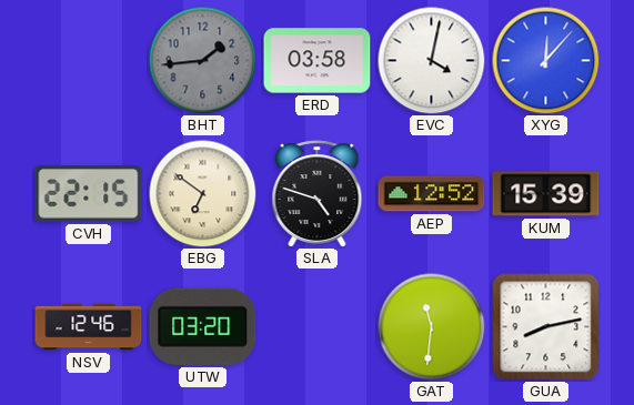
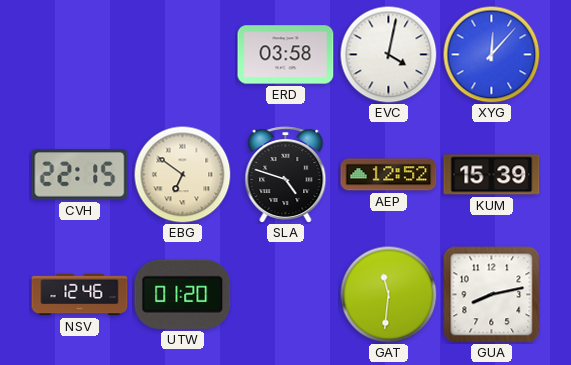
BHT: 1:44 -> none
UTW: 03:20 -> 01:20
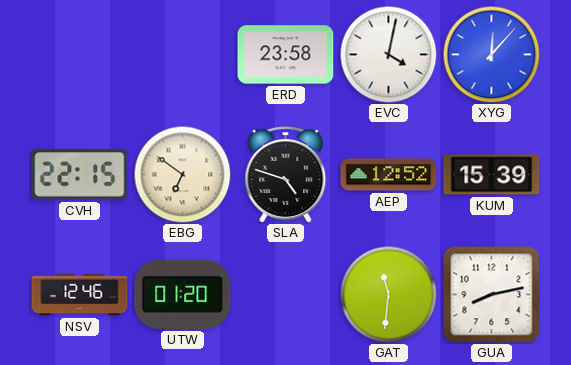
ERD: 03:58 -> 23:58
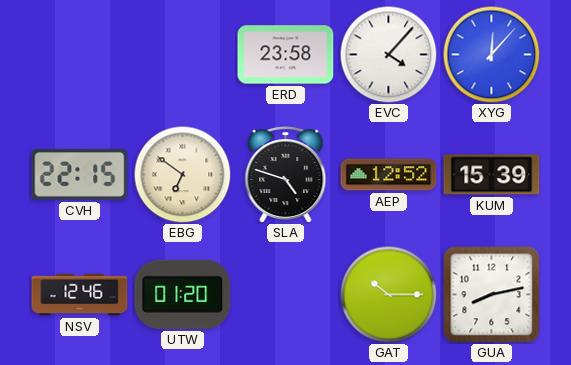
EVC: 4:02 -> 4:07
GAT: 11:31 -> 10:15
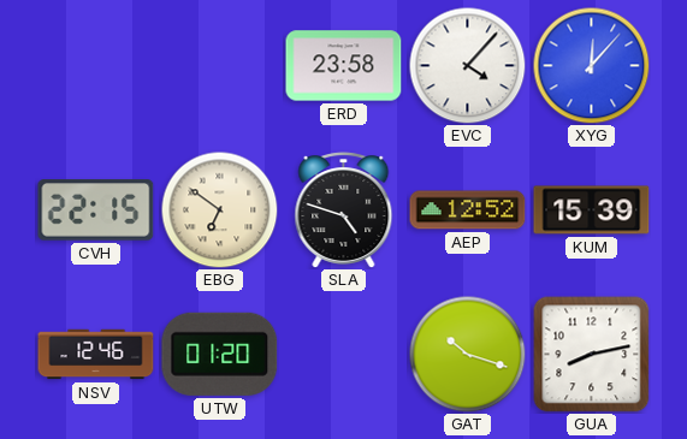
GAT: 10:15 -> 10:18
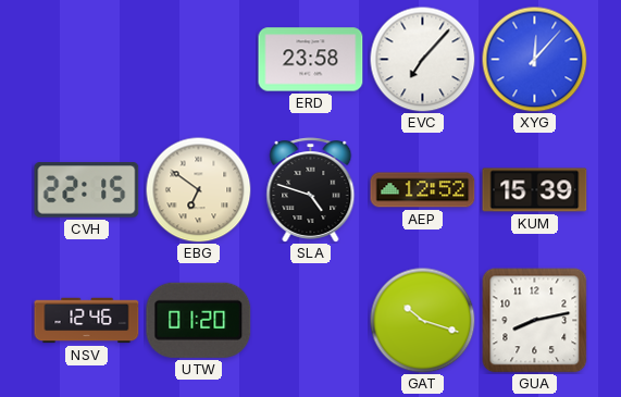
EVC: 4:07 -> 7:07
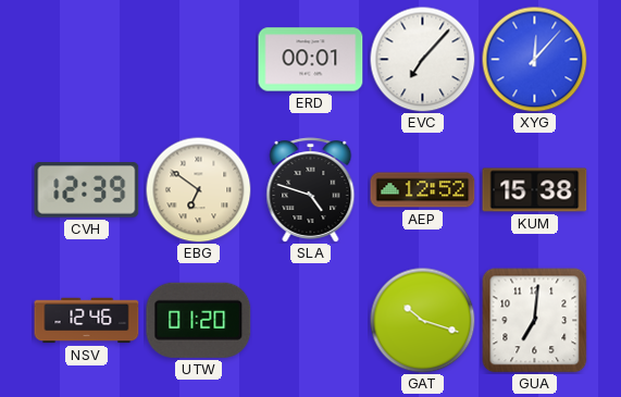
ERD: 23:58 -> 00:01
CVH: 22:15 -> 12:39
KUM: 15:39 -> 15:38
GUA: 8:13 -> 7:01
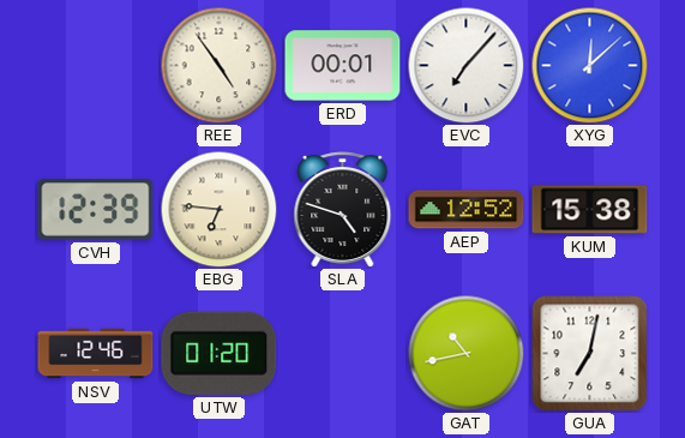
REE: none -> 4:54
XYG: 12:07 -> 12:08
EBG: 6:51 -> 6:46
GAT: 10:18 -> 10:43
GUA: 7:01 -> 7:02
